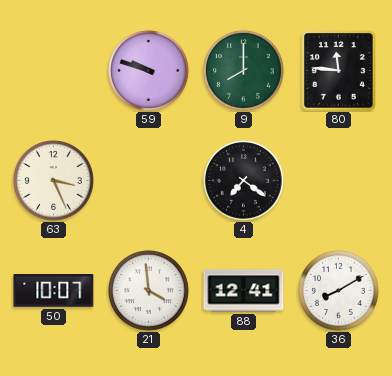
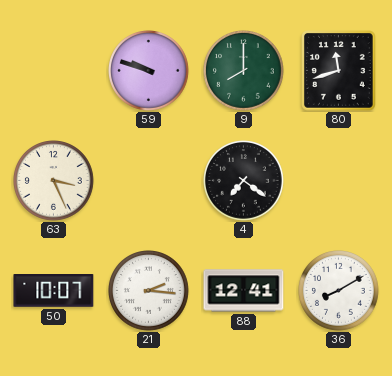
80: 11:46 -> 11:42
21: 3:59 -> 2:16
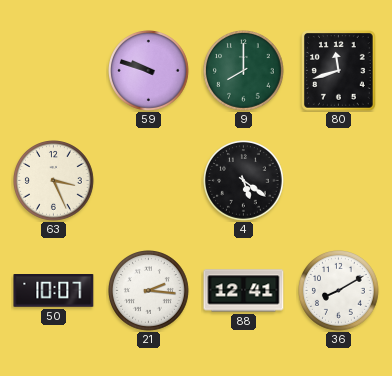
4: 7:21 -> 5:21
